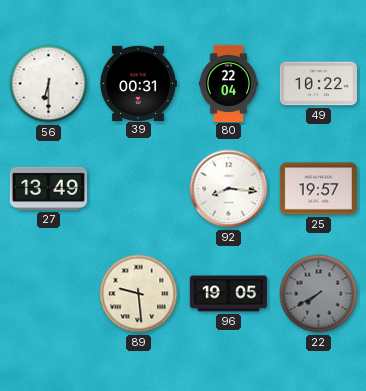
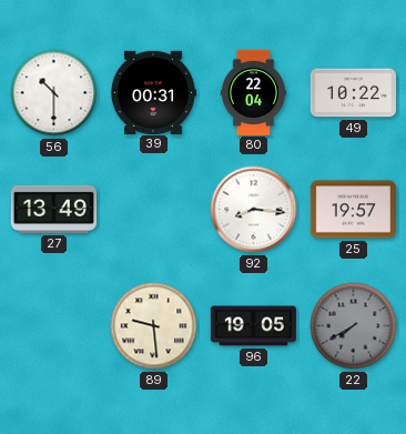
56: 6:30 -> 10:30
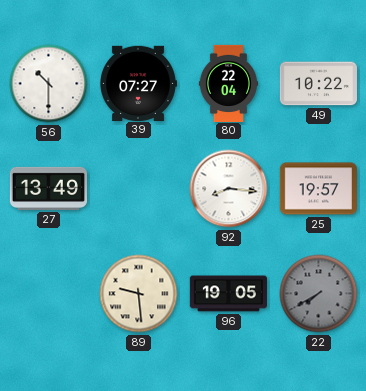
39: 00:31 -> 07:27
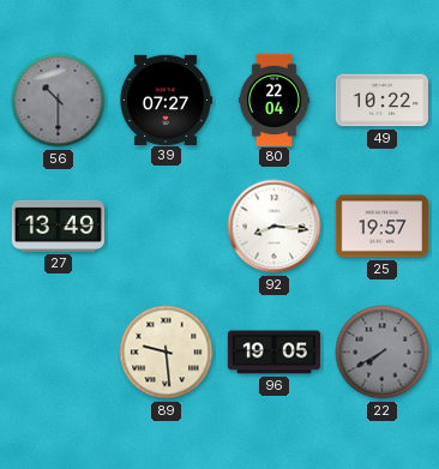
56 dial: white -> grey
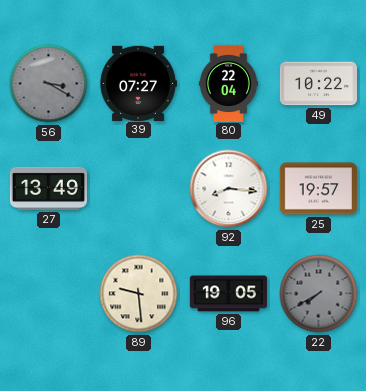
56: 10:30 -> 3:20
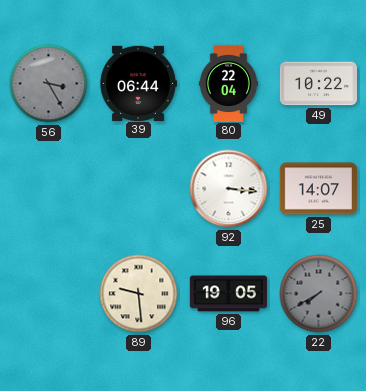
56: 3:20 -> 3:25
39: 07:27 -> 06:44
27: 13:49 -> none
92: 8:16 -> 3:16
25: 19:57 -> 14:07
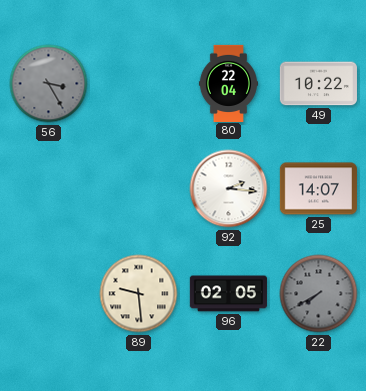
39: 06:44 -> none
92: 3:16 -> 2:16
96: 19:05 -> 02:05
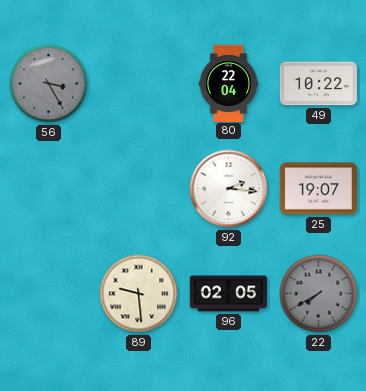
25: 14:07 -> 19:07
